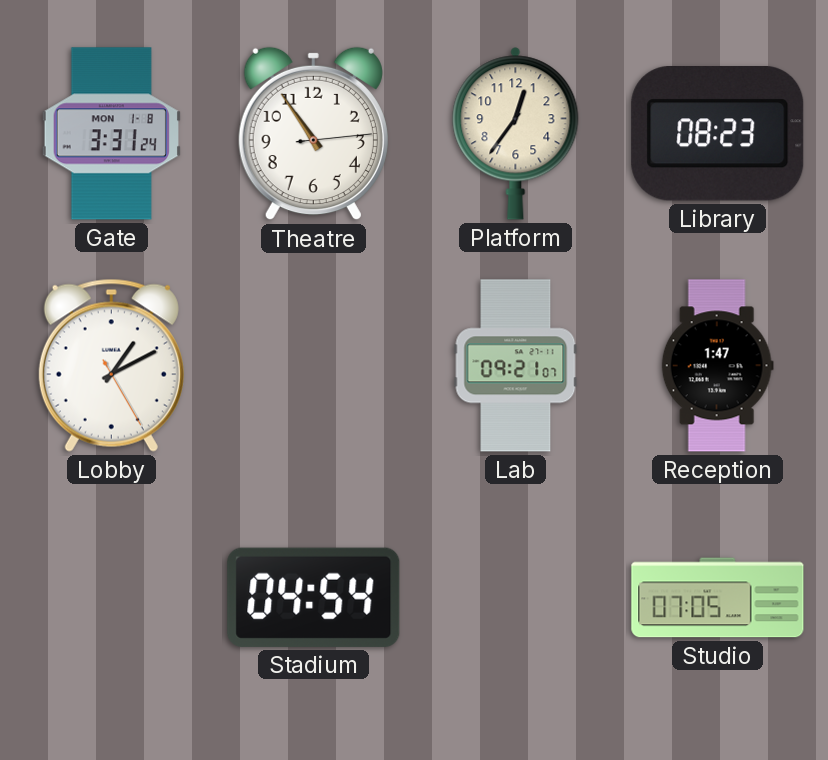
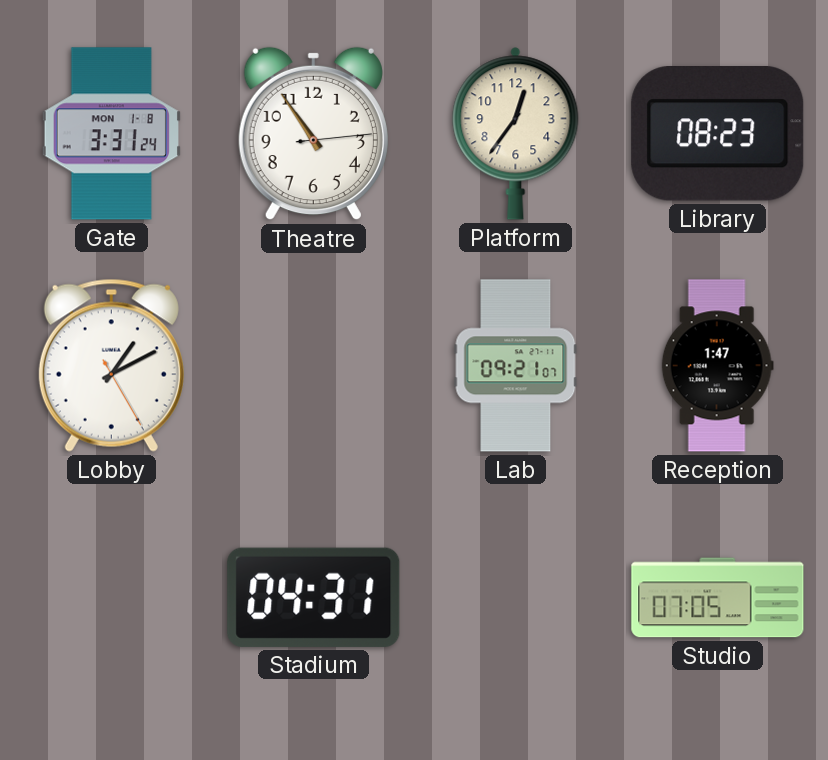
Stadium: 04:54 -> 04:31
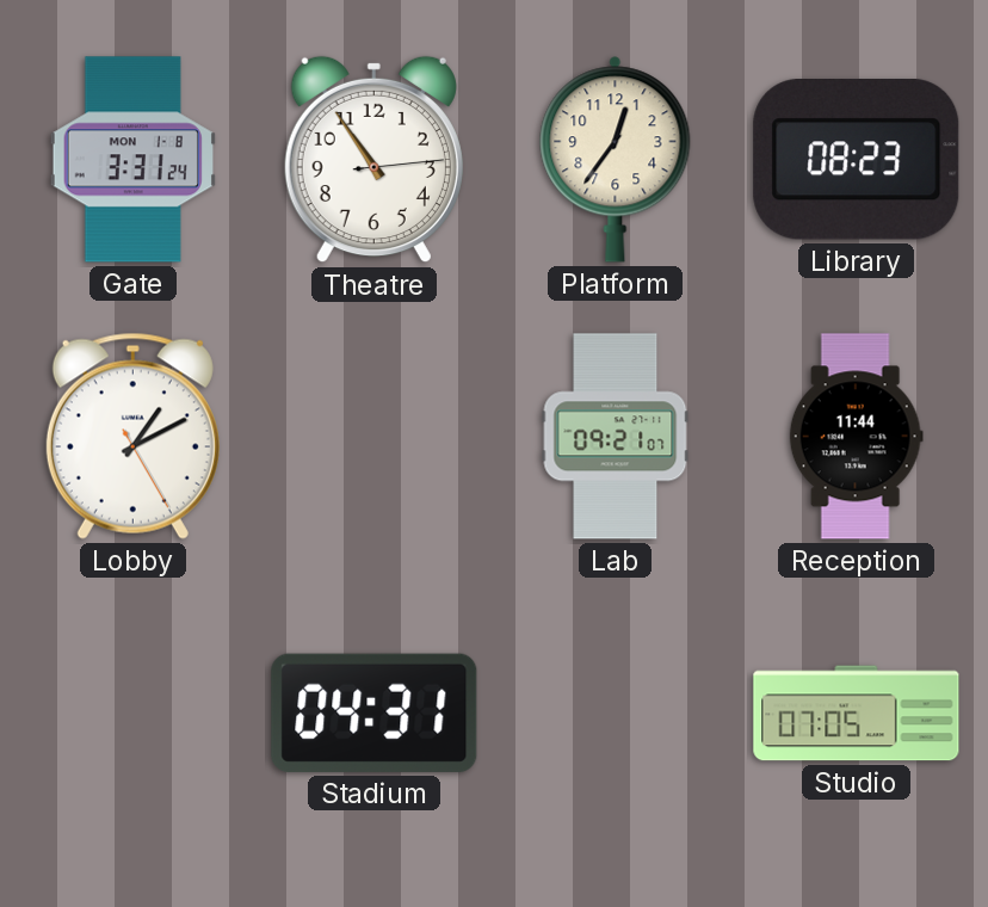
Reception: 1:47 -> 11:44
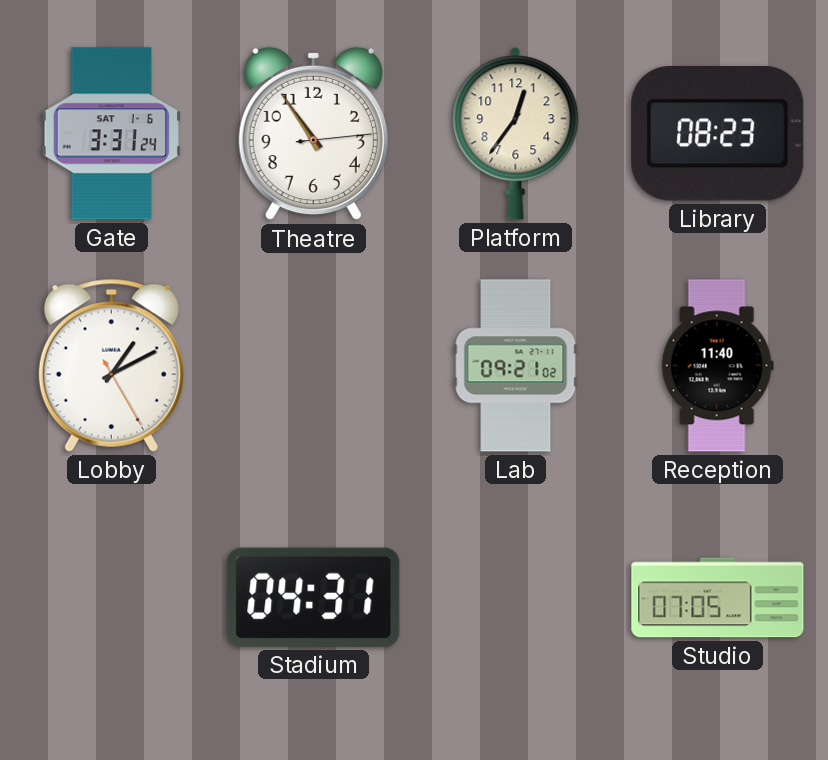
Gate date: MON 1-8 -> SAT 1-6
Lab: 09:21:07 -> 09:21:02
Reception: 11:44 -> 11:40
